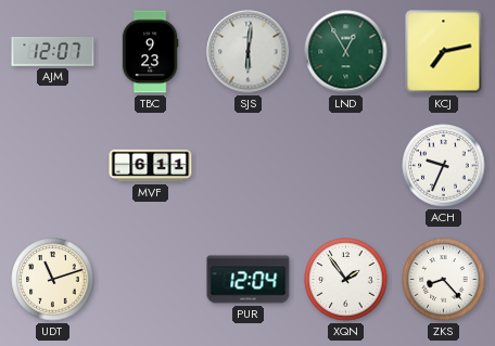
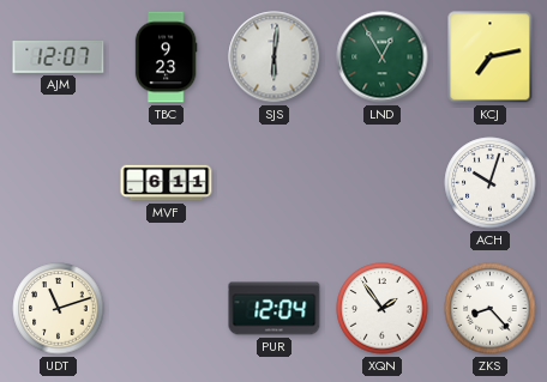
ACH: 9:34 -> 10:03
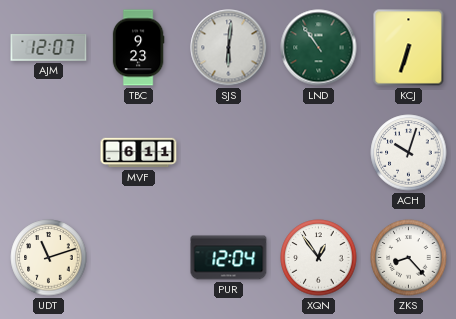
LND: 12:55 -> 10:54
KCJ: 7:13 -> 6:33
XQN: 1:54 -> 12:54
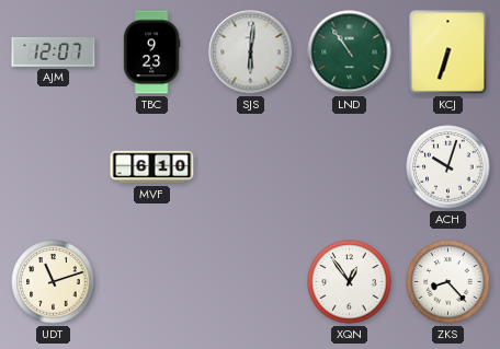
MVF: 6:11 -> 6:10
PUR: 12:04 -> none
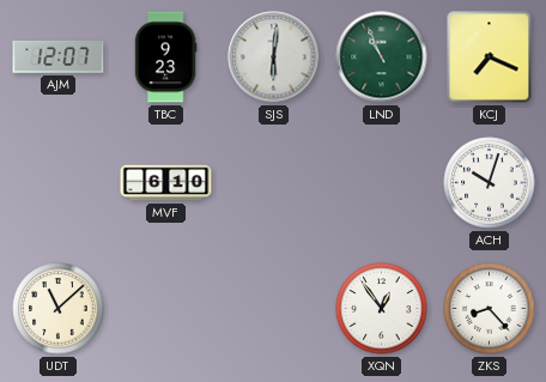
LND: 10:54 -> 10:56
KCJ: 6:33 -> 7:19
UDT: 11:12 -> 11:08
